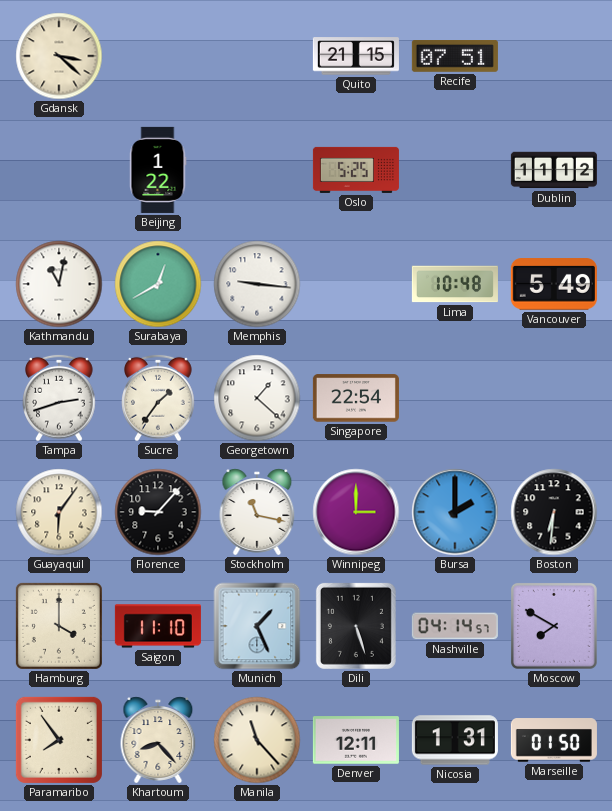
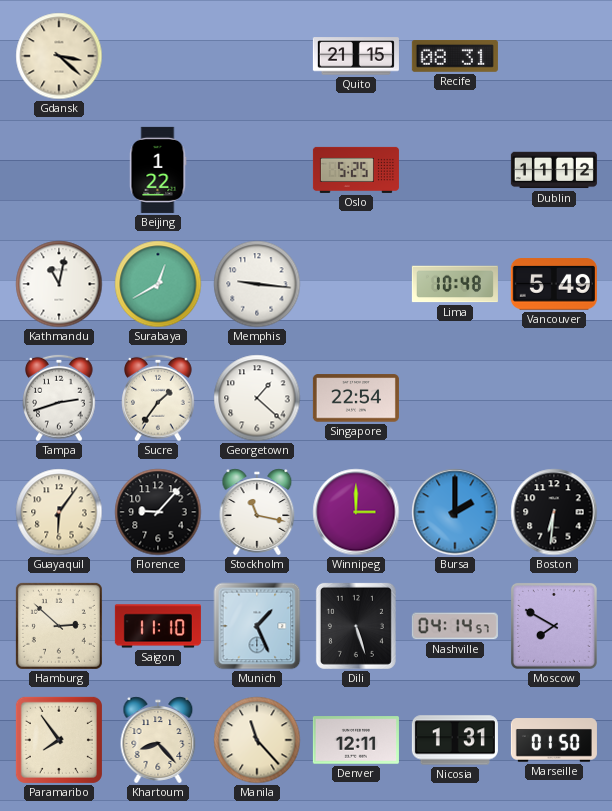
Recife: 07:51 -> 08:31
Hamburg: 4:00 -> 2:52
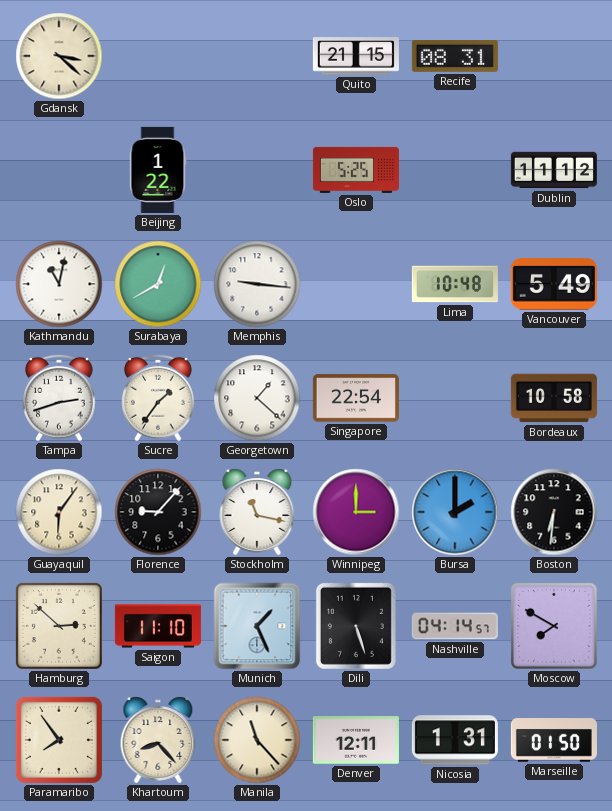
Bordeaux: none -> 10:58
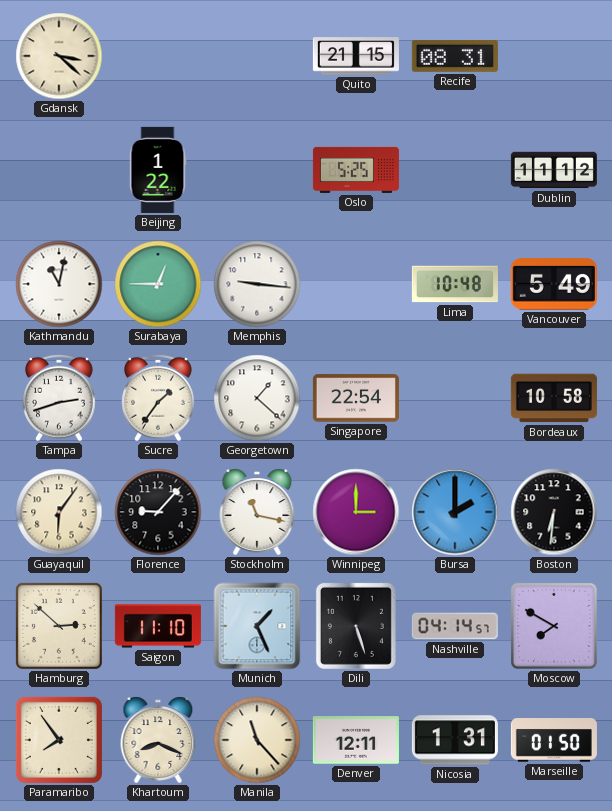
Surabaya: 12:40 -> 12:45
Khartoum: 8:23 -> 8:19
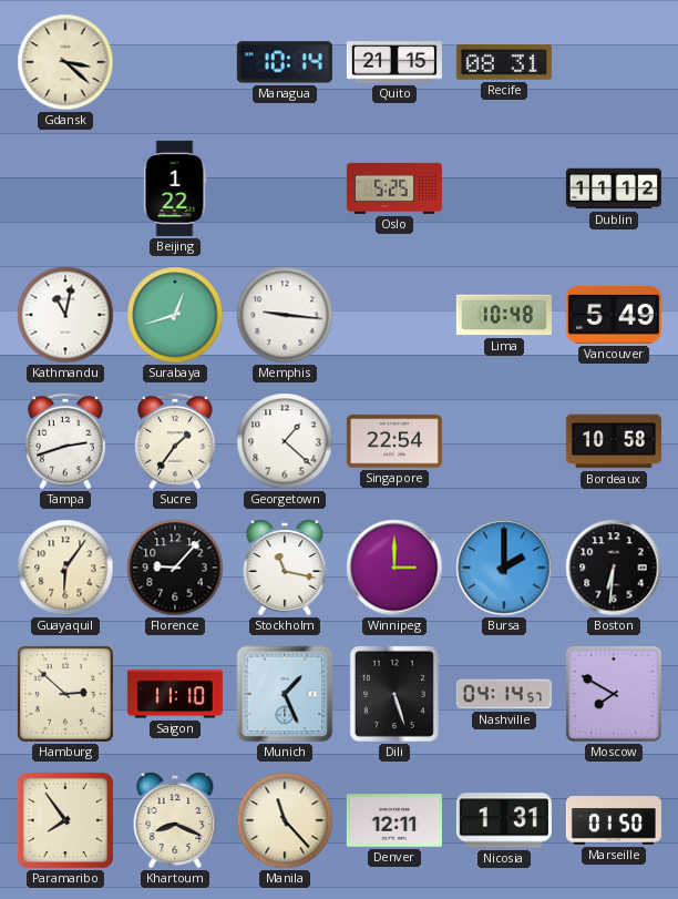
Managua: none -> 10:14
Surabaya: 12:45 -> 12:42
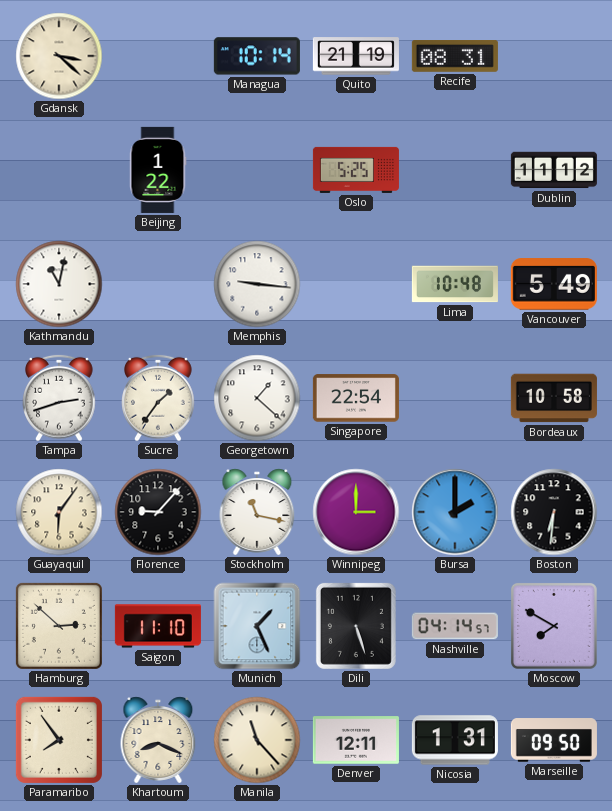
Quito: 21:15 -> 21:19
Surabaya: 12:42 -> none
Marseille: 01:50 -> 09:50
